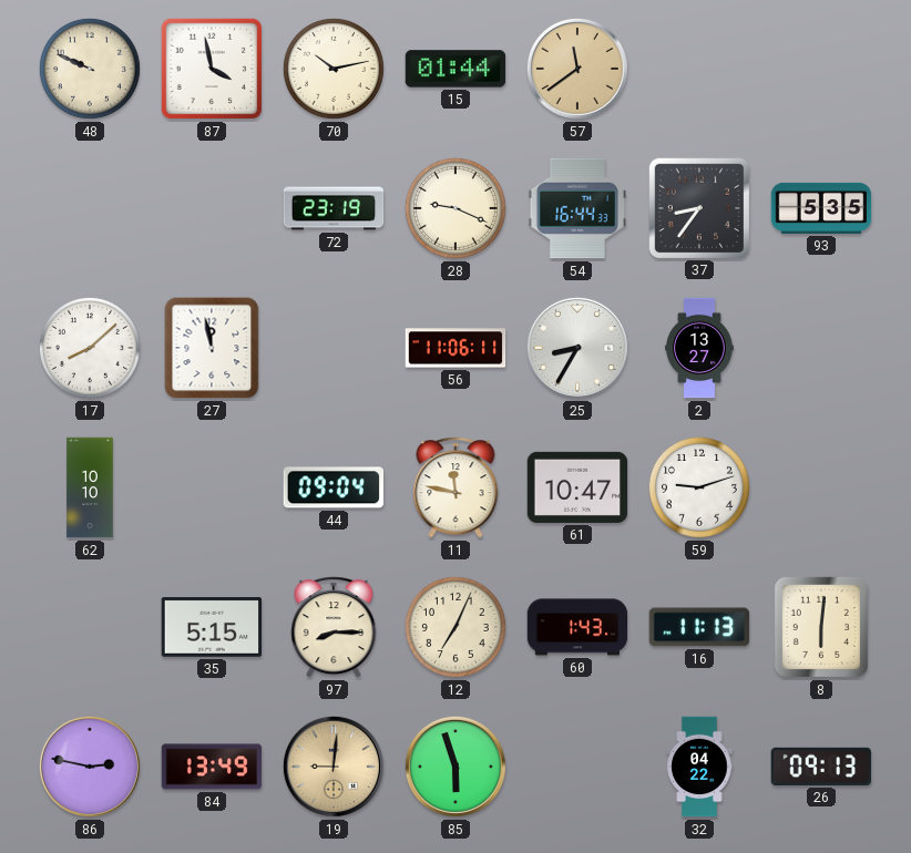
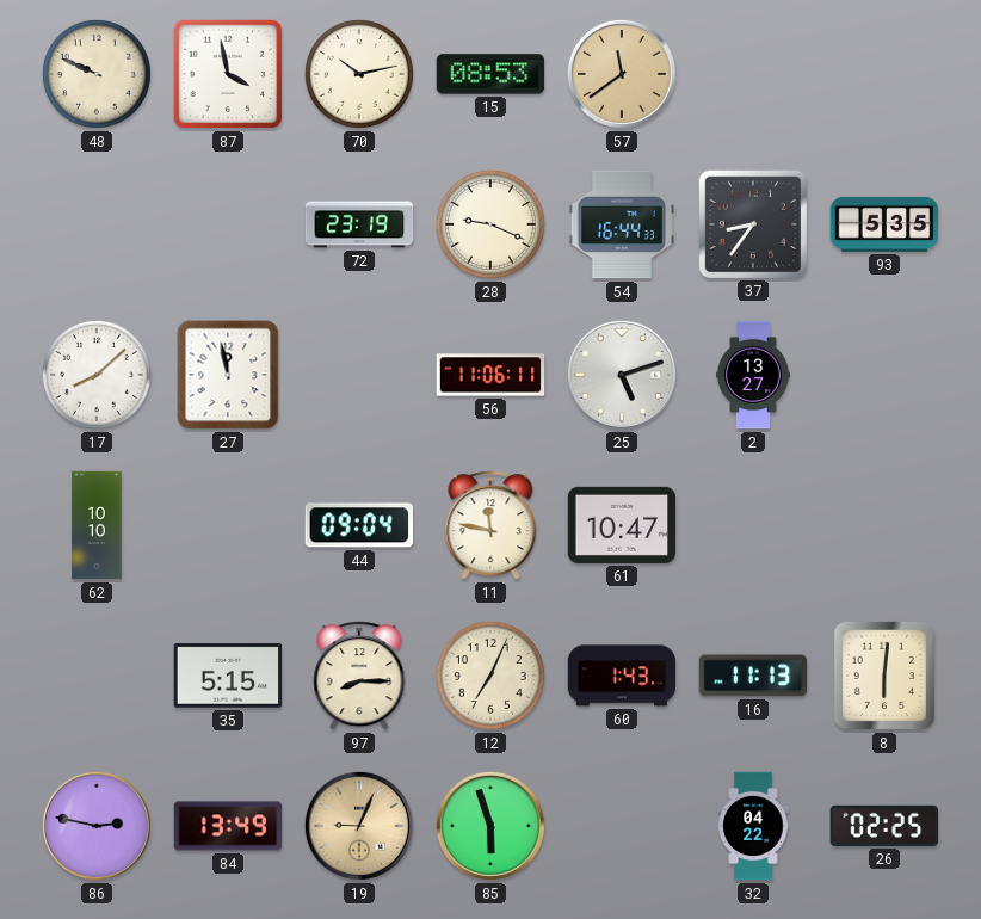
15: 01:44 -> 08:53
25: 8:35 -> 5:12
59: 9:12 -> none
19: 9:01 -> 9:04
26: 09:13 -> 02:25
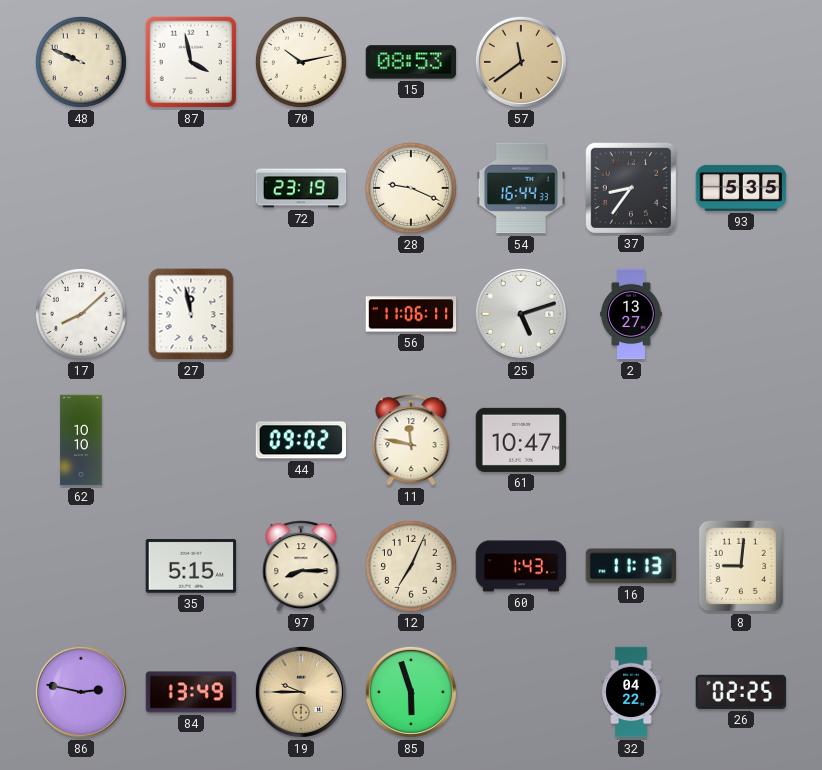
44: 09:04 -> 09:02
8: 6:01 -> 9:01
19: 9:04 -> 9:45
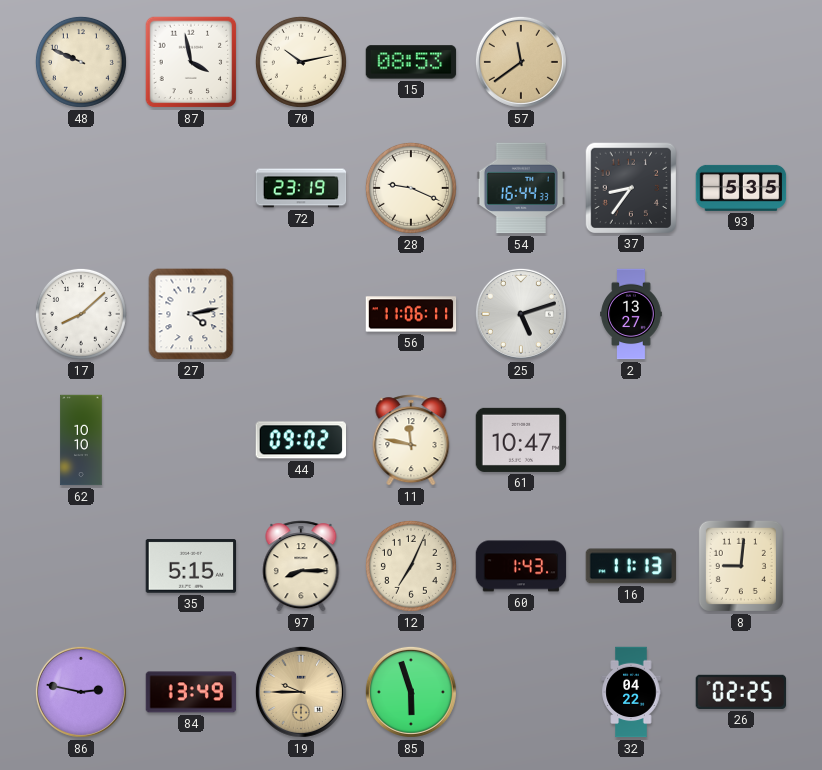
27: 11:58 -> 4:13
